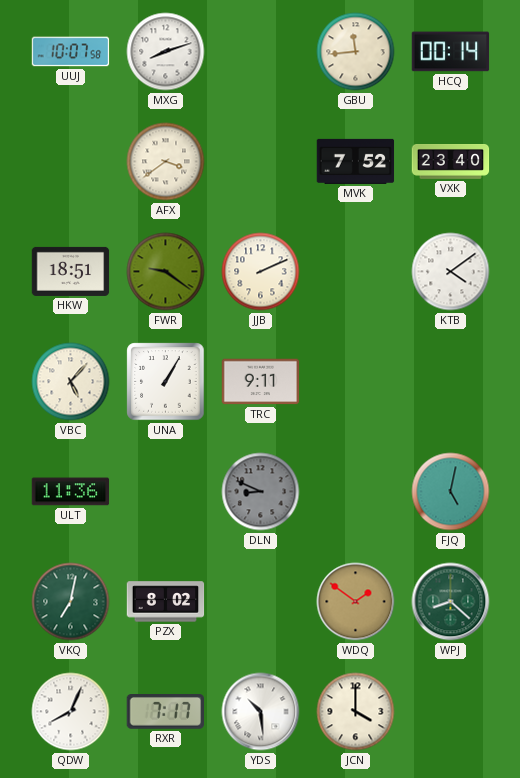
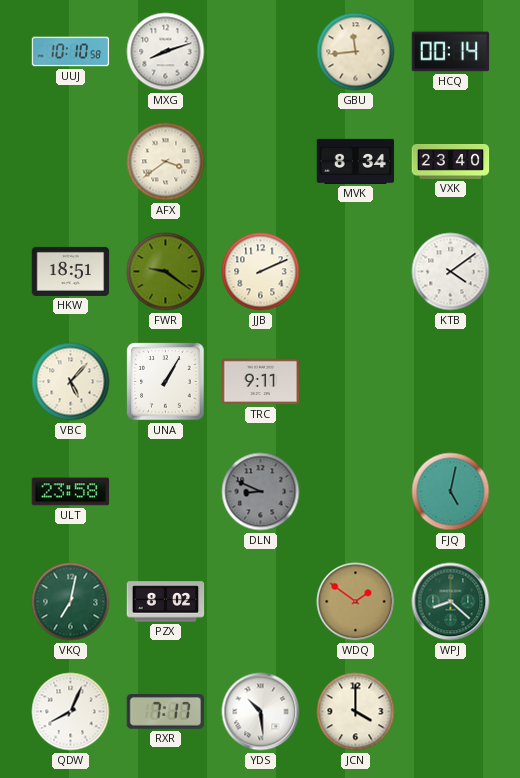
UUJ: 10:07 -> 10:10
MVK: 7:52 -> 8:34
ULT: 11:36 -> 23:58
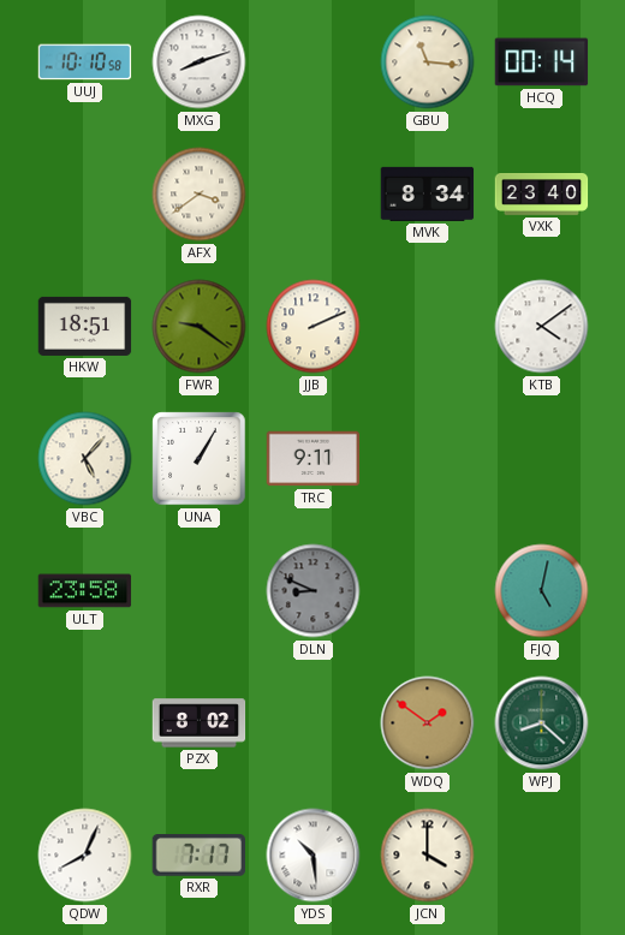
GBU: 11:44 -> 11:16
VKQ: 7:02 -> none
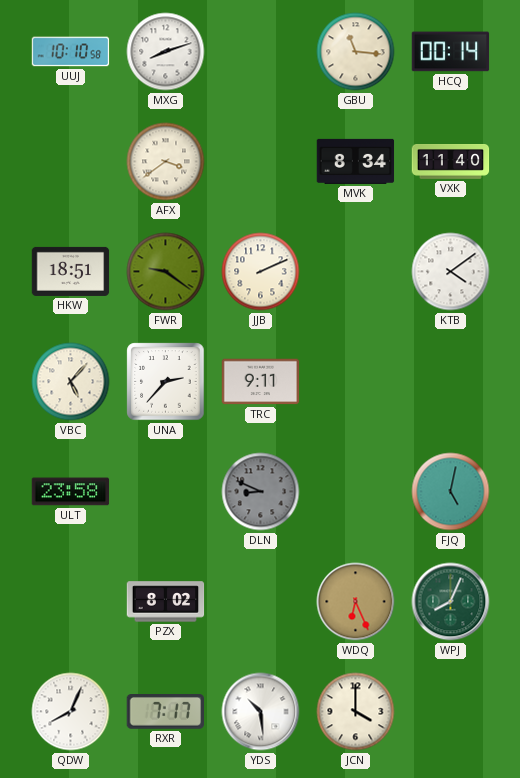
VXK: 23:40 -> 11:40
UNA: 1:05 -> 2:37
WDQ: 1:51 -> 6:26
WPJ: 8:22 -> 8:04
